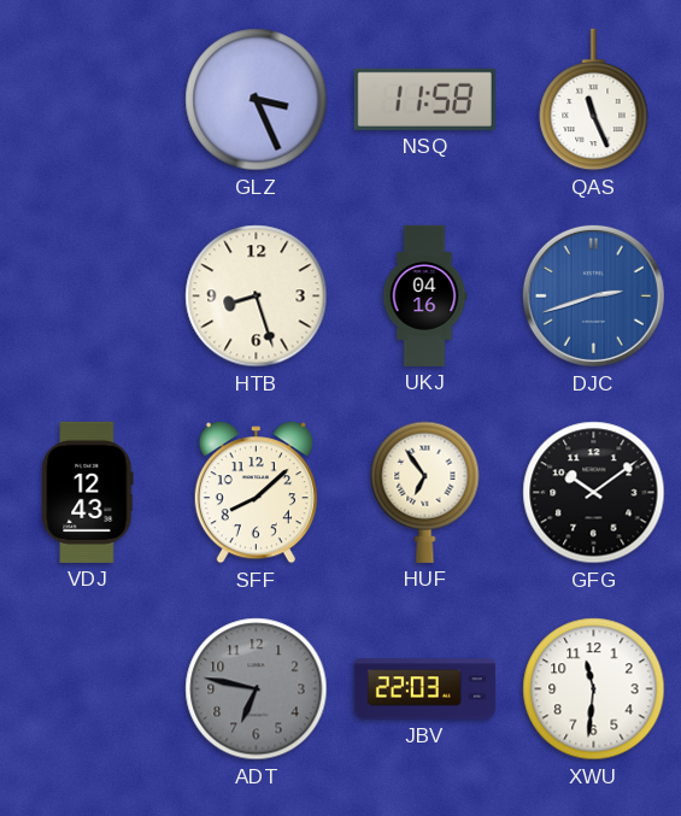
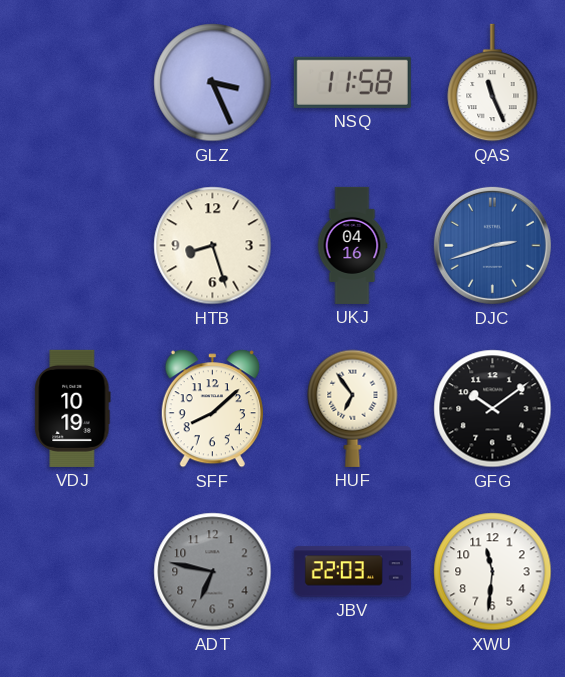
VDJ: 12:43 -> 10:19
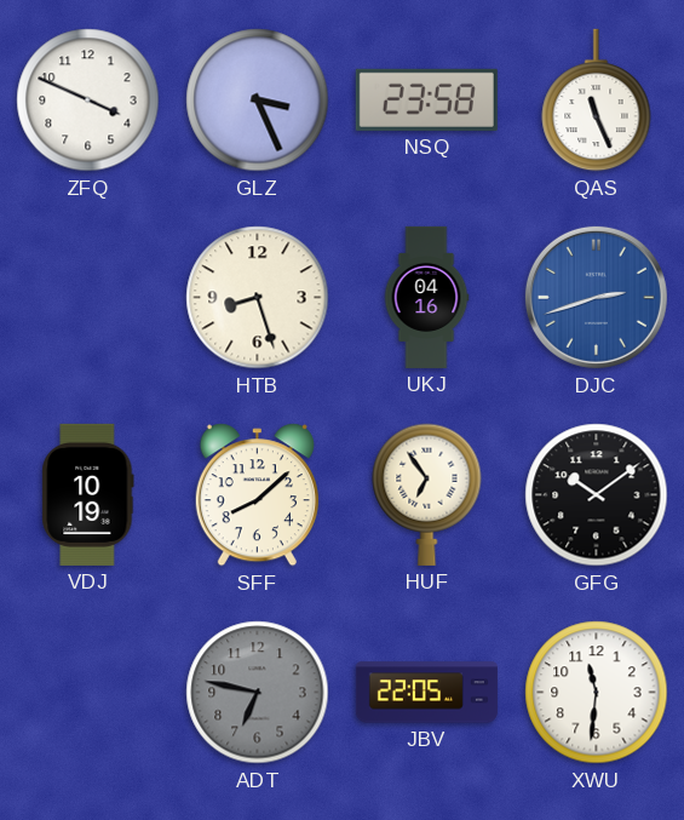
ZFQ: none -> 3:49
NSQ: 11:58 -> 23:58
JBV: 22:03 -> 22:05
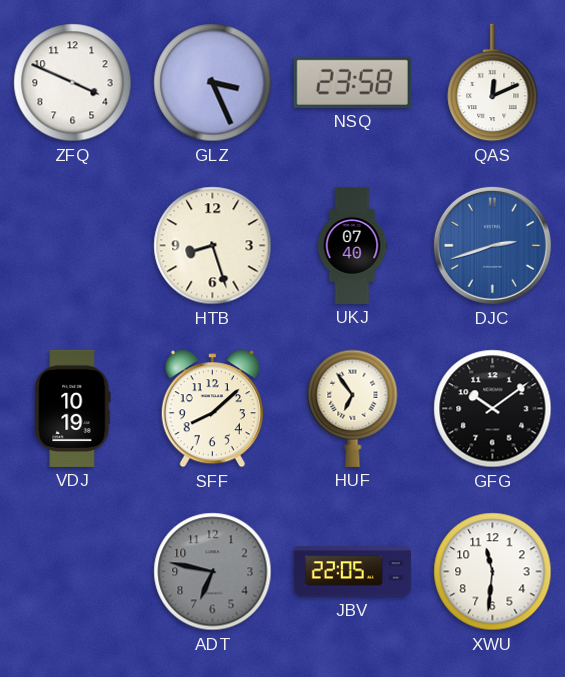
QAS: 11:26 -> 12:11
UKJ: 04:16 -> 07:40
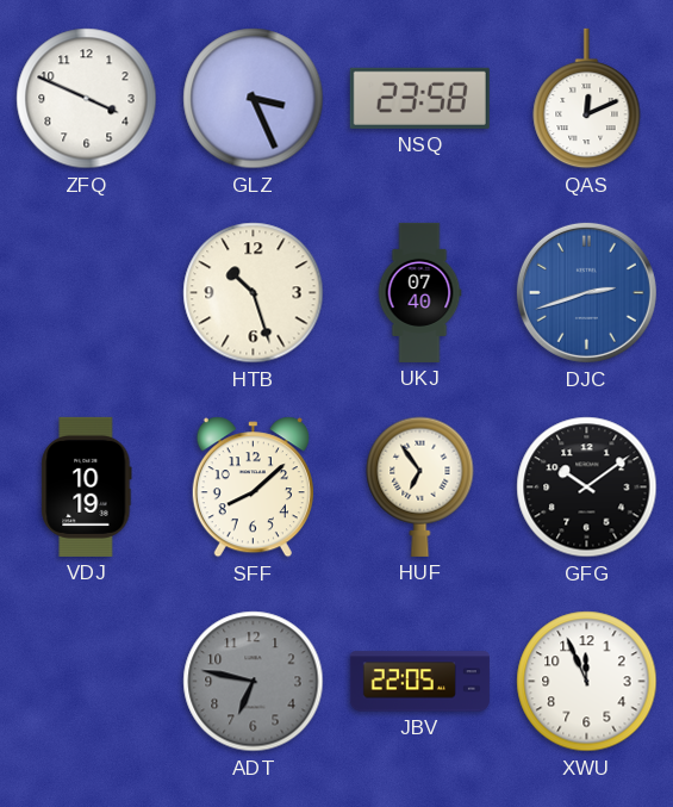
HTB: 8:27 -> 10:27
XWU: 11:31 -> 11:56
